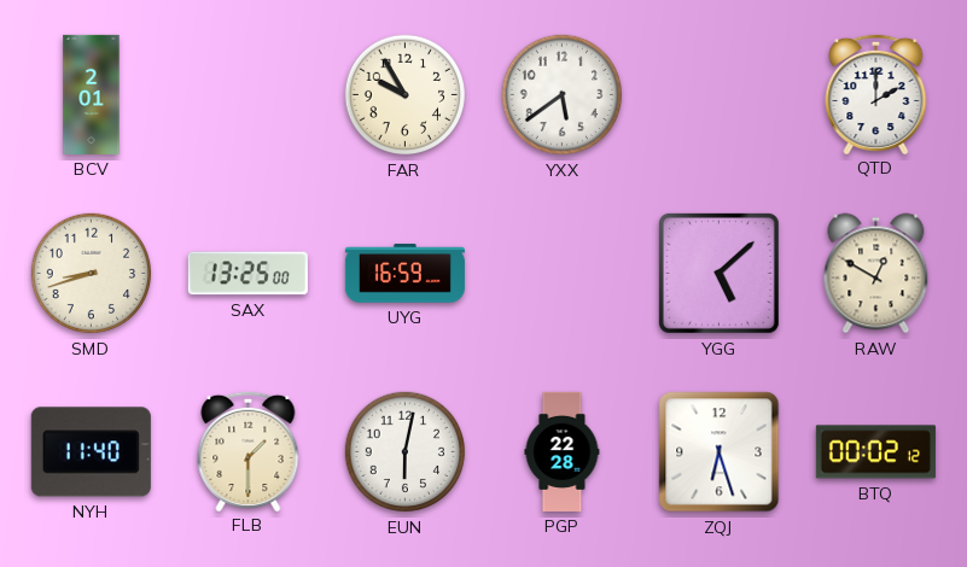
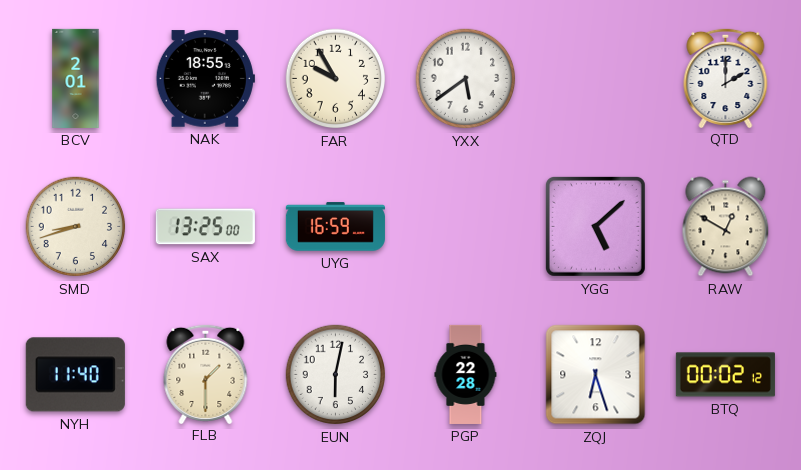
NAK: none -> 18:55
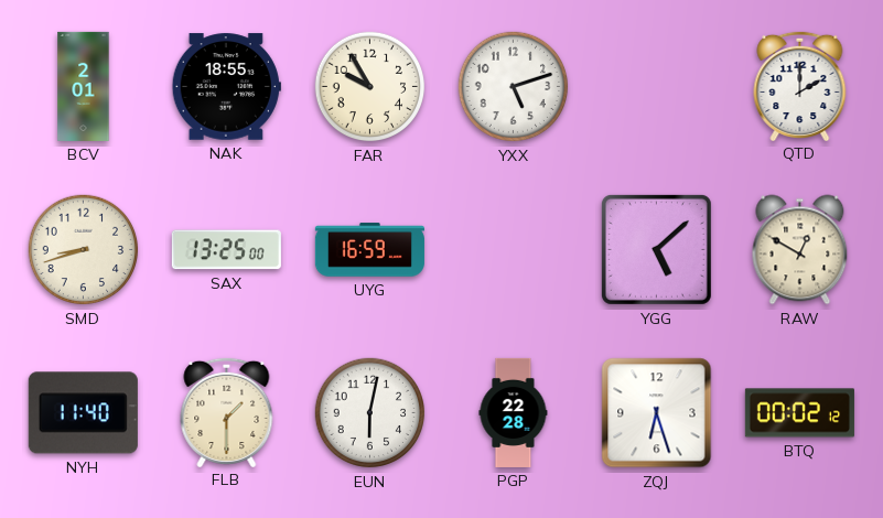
YXX: 5:39 -> 5:12
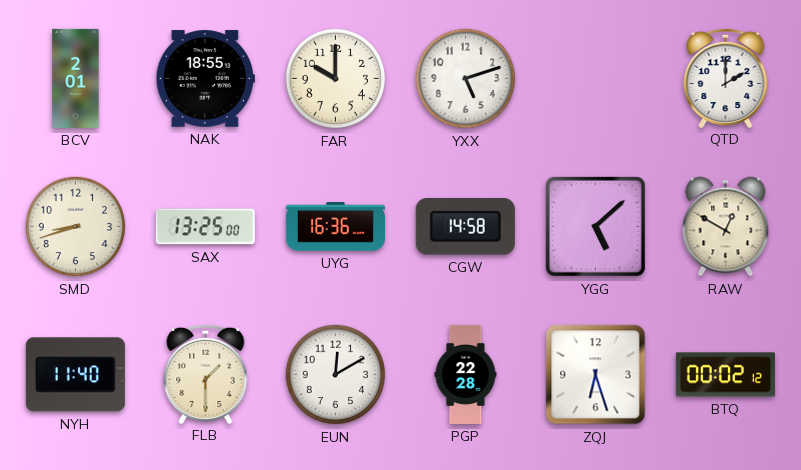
FAR: 9:55 -> 10:00
UYG: 16:59 -> 16:36
CGW: none -> 14:58
EUN: 6:02 -> 12:10
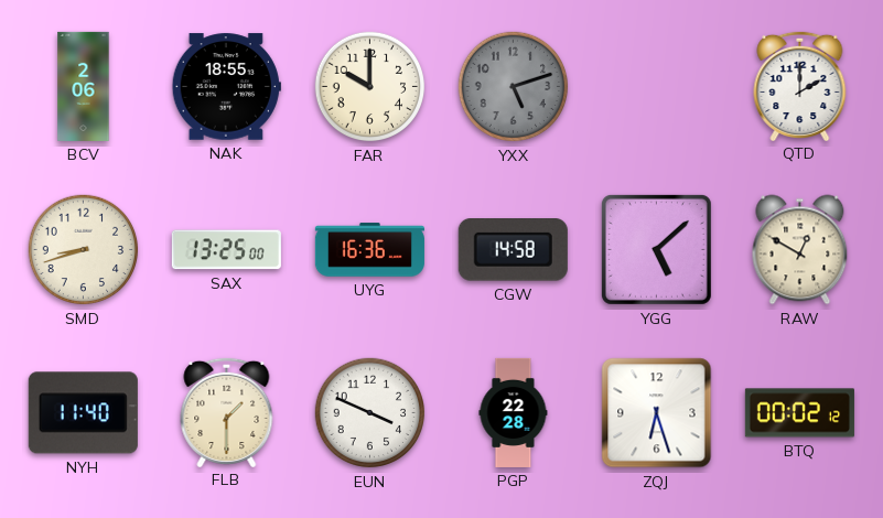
BCV: 2:01 -> 2:06
YXX dial: white -> grey
EUN: 12:10 -> 3:49
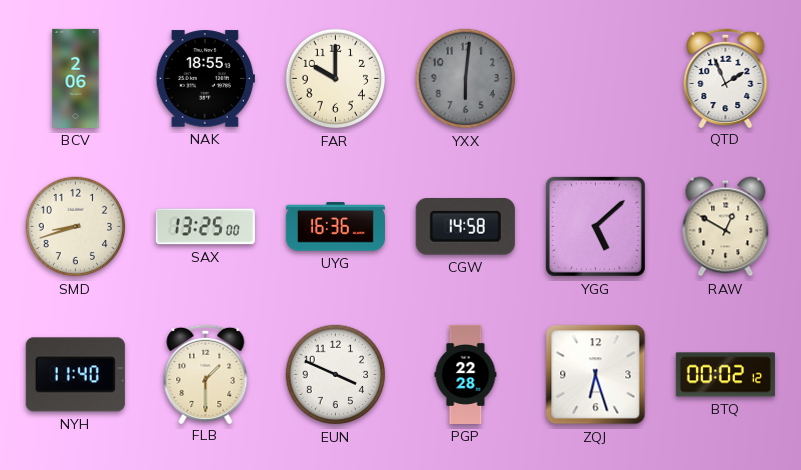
YXX: 5:12 -> 6:01
QTD: 2:00 -> 1:56
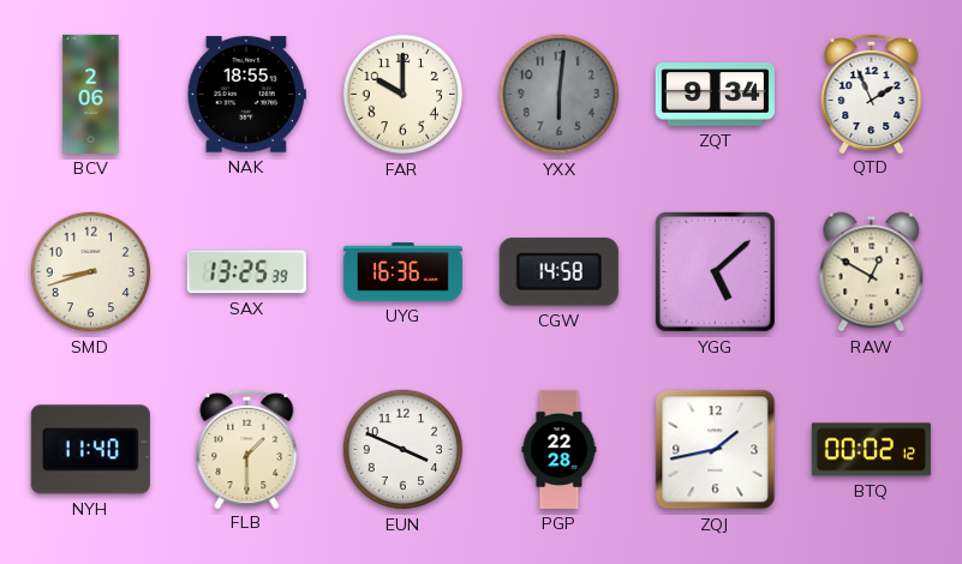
ZQT: none -> 9:34
SAX: 13:25:00 -> 13:25:39
ZQJ: 6:27 -> 1:43
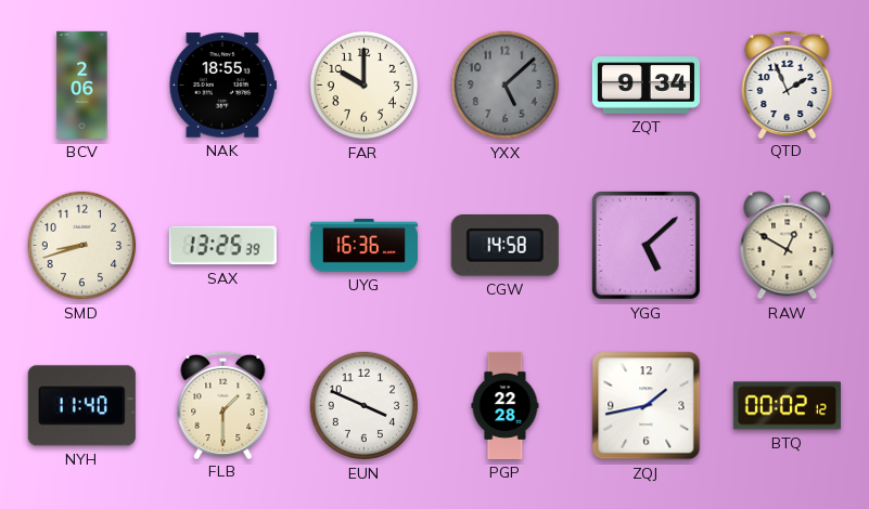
YXX: 6:01 -> 5:08
